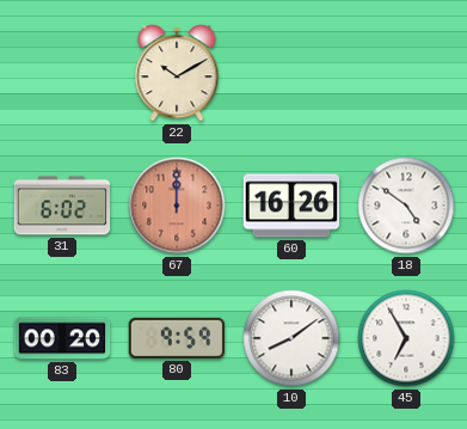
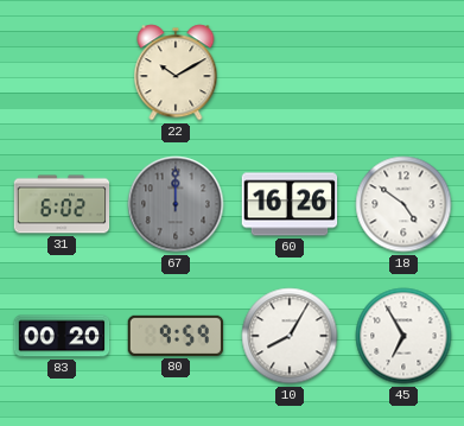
67 dial: salmon -> grey
10: 8:09 -> 8:05
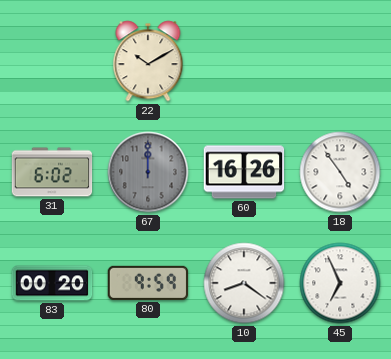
18: 4:51 -> 4:54
10: 8:05 -> 8:21
45: 6:55 -> 6:56
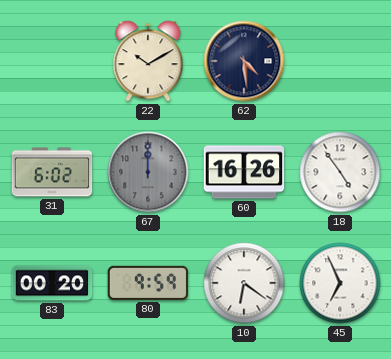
62: none -> 4:29
10: 8:21 -> 6:21
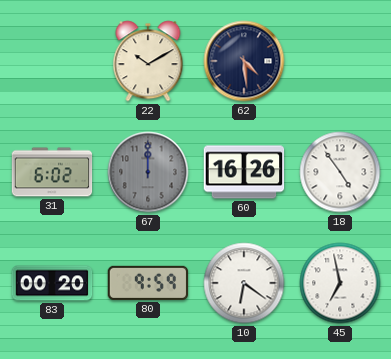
45: 6:56 -> 6:58
